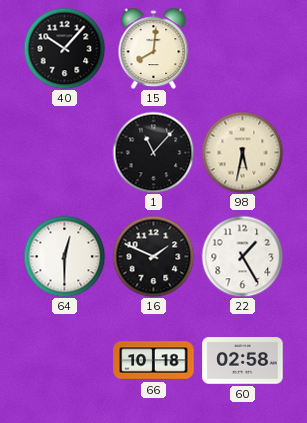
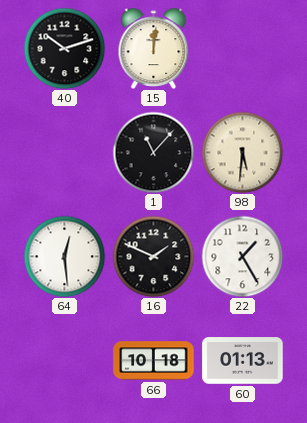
40: 10:07 -> 10:12
15: 8:01 -> 12:01
98: 5:32 -> 5:31
64: 12:30 -> 12:29
60: 02:58 -> 01:13
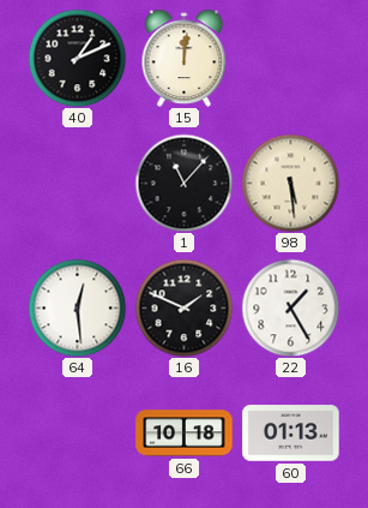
40: 10:12 -> 1:11
98: 5:31 -> 5:29
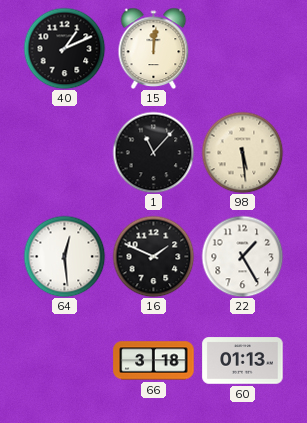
66: 10:18 -> 3:18
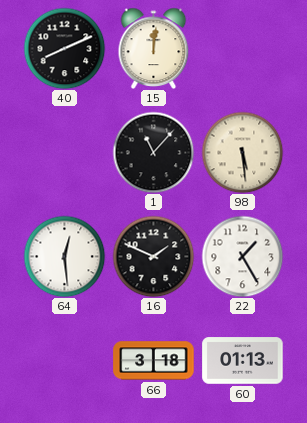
40: 1:11 -> 8:11
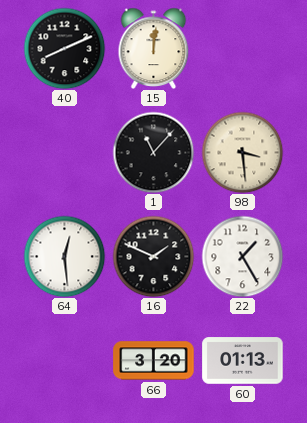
98: 5:29 -> 3:29
66: 3:18 -> 3:20
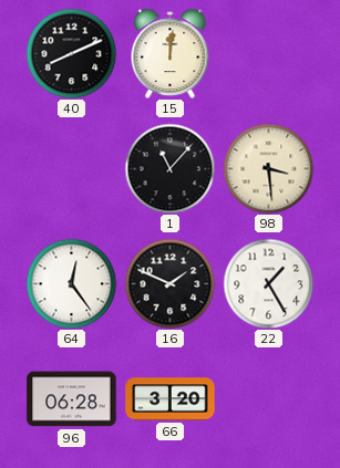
64: 12:29 -> 12:24
96: none -> 06:28
60: 01:13 -> none
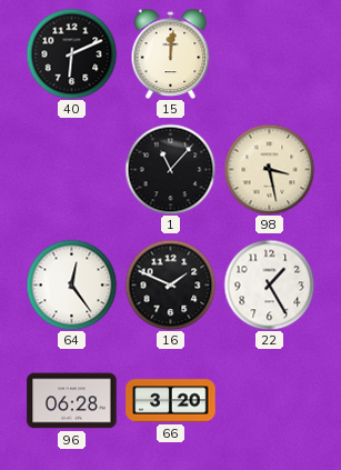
40: 8:11 -> 6:11
98: 3:29 -> 3:28
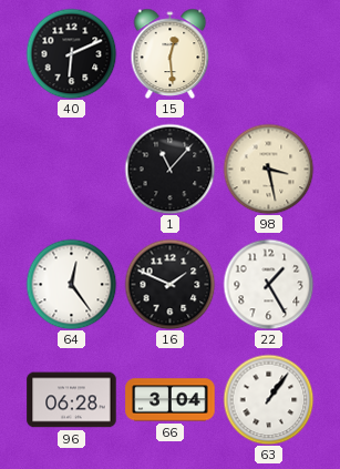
15: 12:01 -> 12:29
66: 3:20 -> 3:04
63: none -> 1:06
